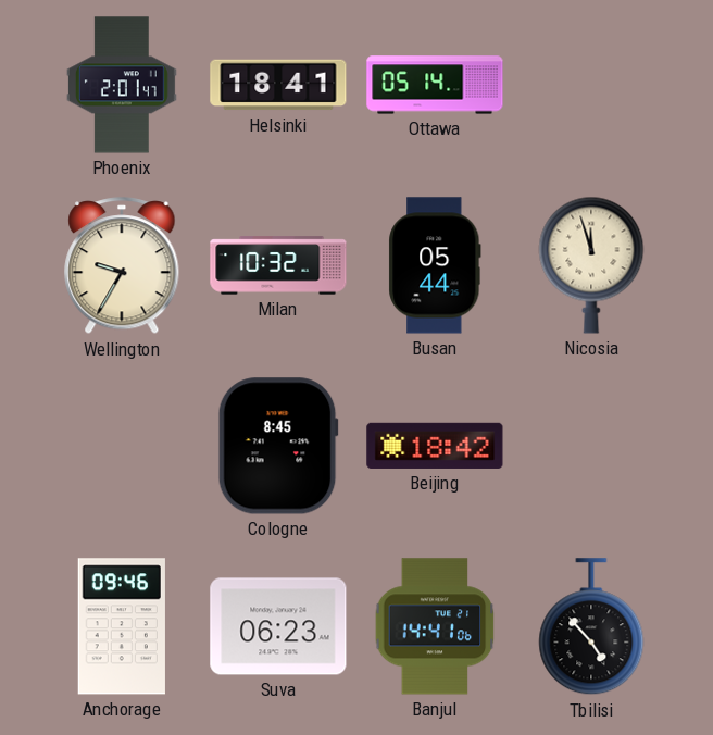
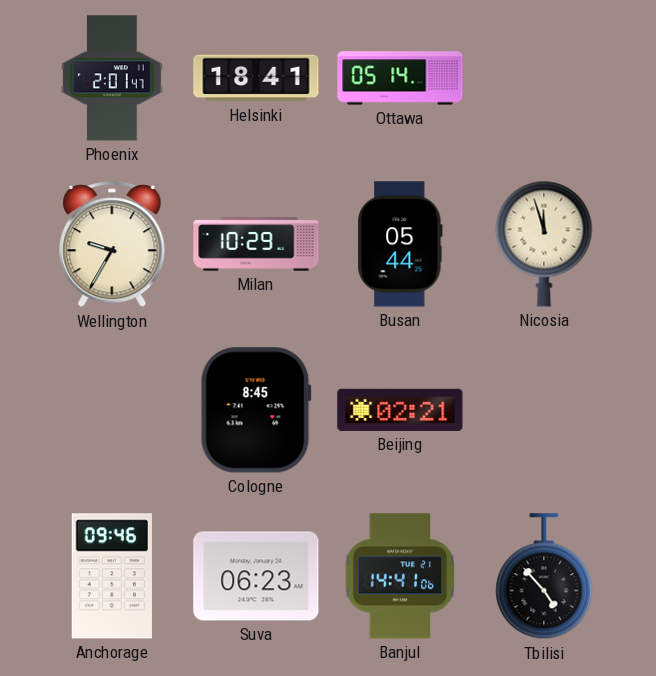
Milan: 10:32 -> 10:29
Beijing: 18:42 -> 02:21
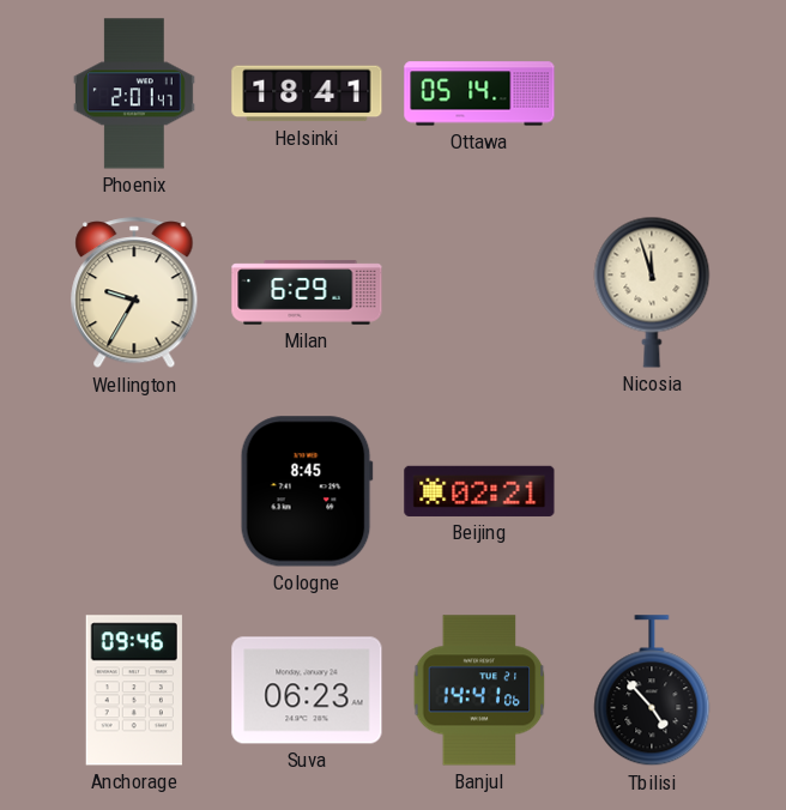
Milan: 10:29 -> 6:29
Busan: 05:44 -> none
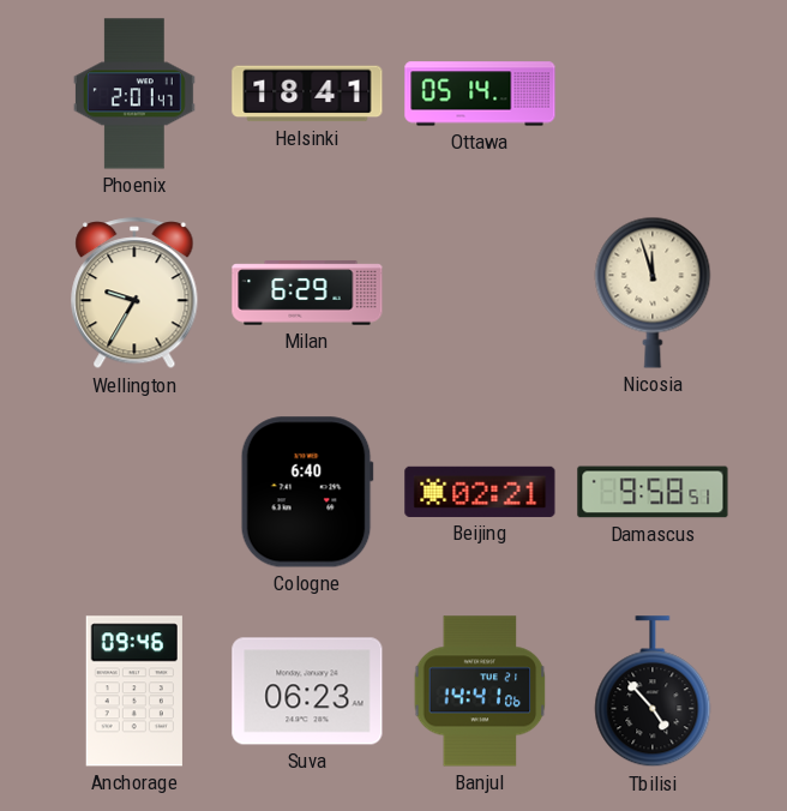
Cologne: 8:45 -> 6:40
Damascus: none -> 9:58
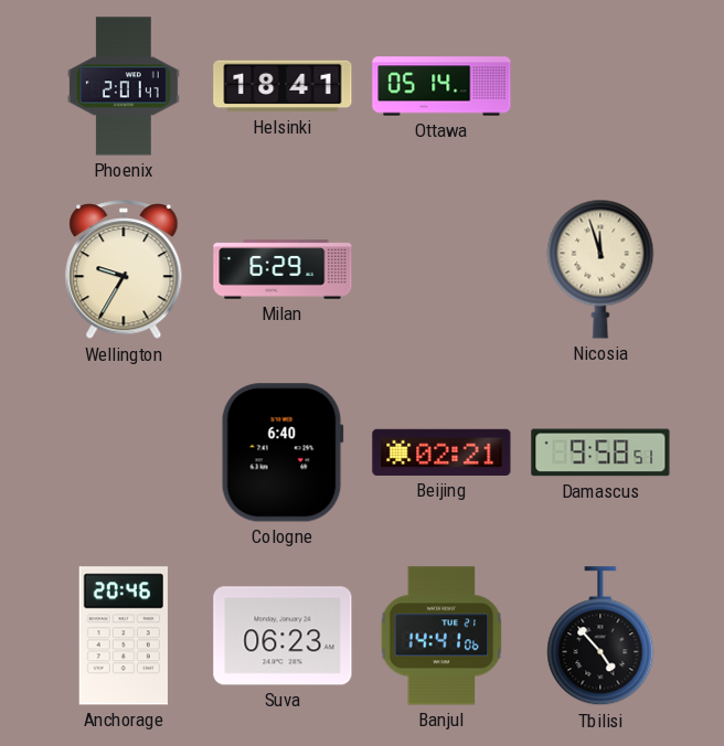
Anchorage: 09:46 -> 20:46
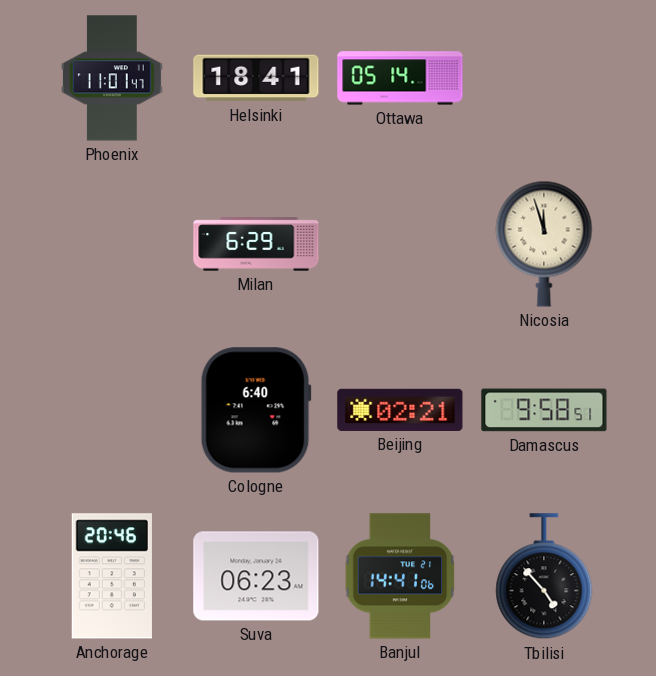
Phoenix: 2:01 -> 11:01
Wellington: 9:35 -> none
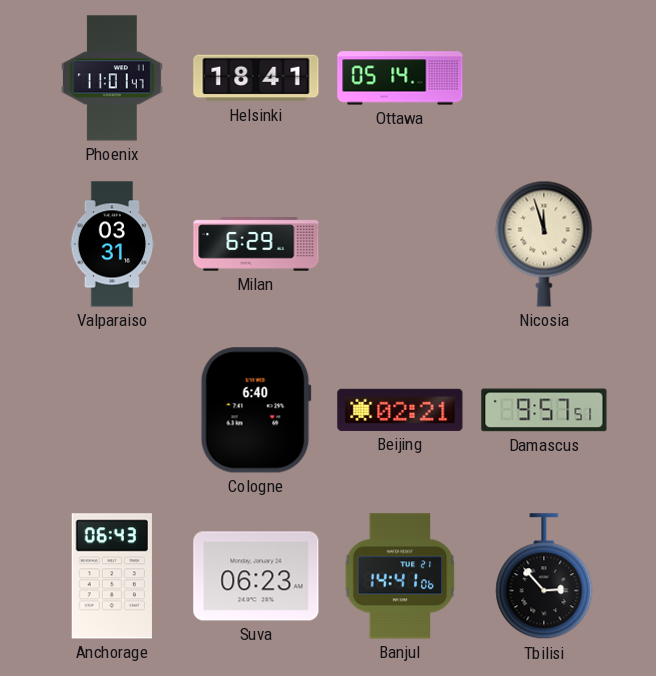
Valparaiso: none -> 03:31
Damascus: 9:58 -> 9:57
Anchorage: 20:46 -> 06:43
Tbilisi: 4:53 -> 2:53
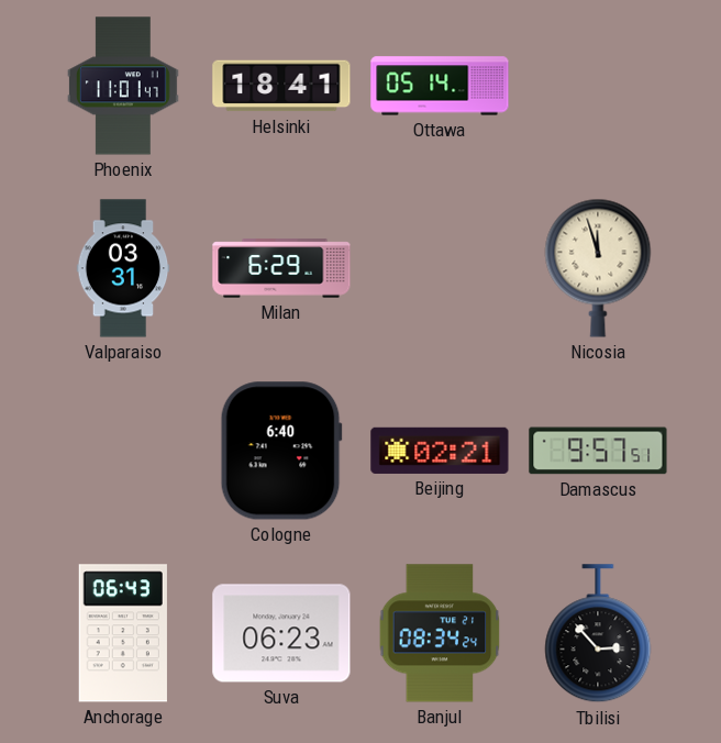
Banjul: 14:41 -> 08:34
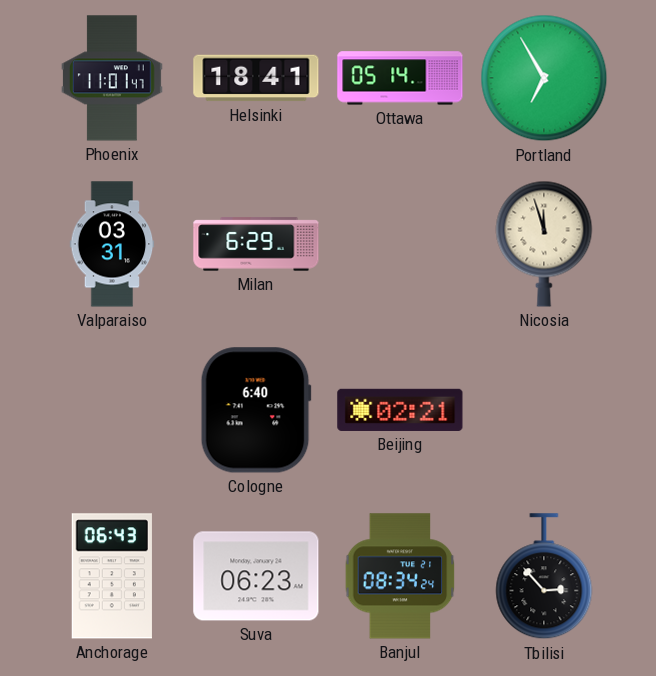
Portland: none -> 6:55
Damascus: 9:57 -> none
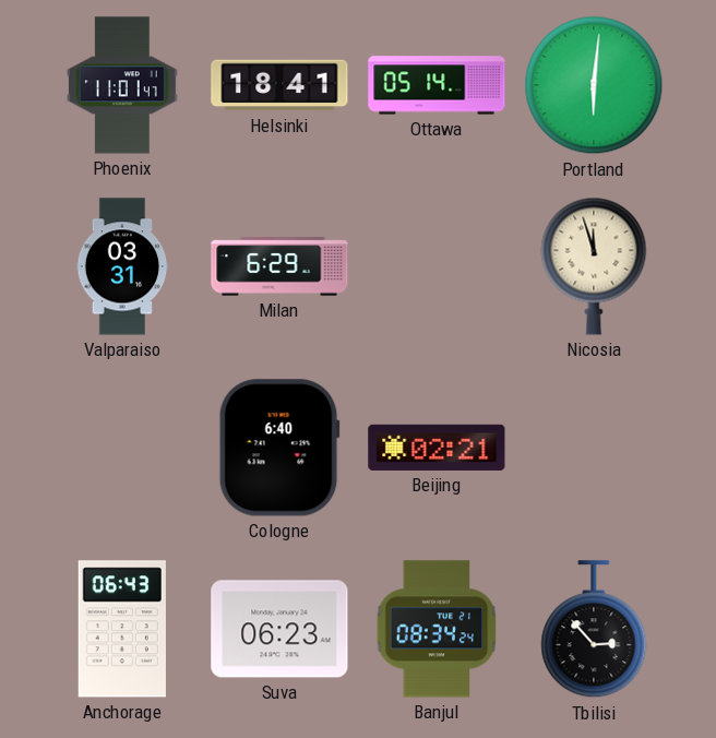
Portland: 6:55 -> 6:01
